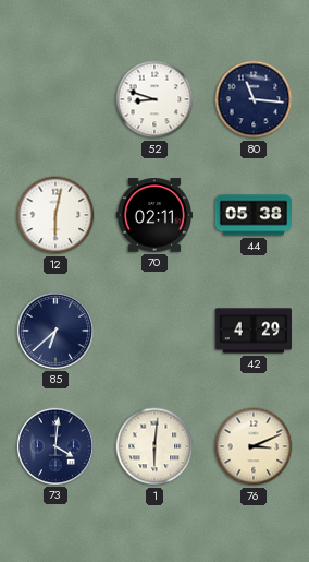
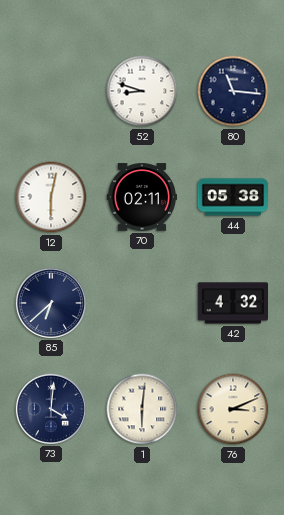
42: 4:29 -> 4:32
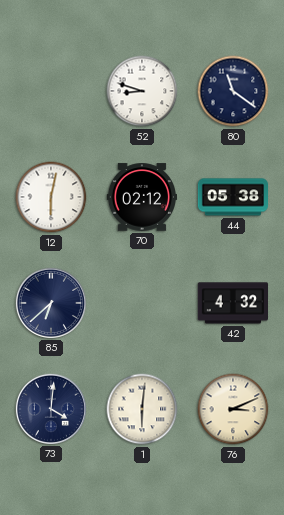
80: 11:16 -> 11:21
70: 02:11 -> 02:12
